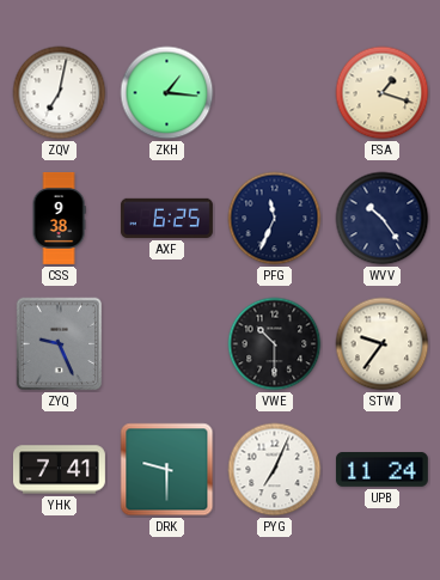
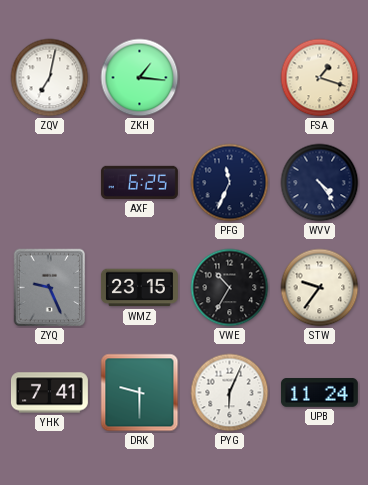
CSS: 9:38 -> none
WVV: 10:24 -> 4:24
WMZ: none -> 23:15
VWE: 10:30 -> 10:35
PYG: 7:04 -> 6:04
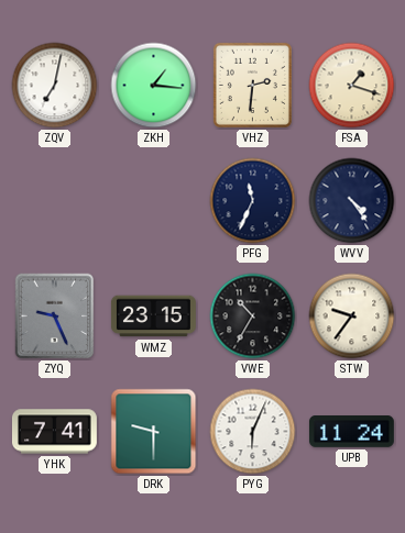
VHZ: none -> 2:31
AXF: 6:25 -> none
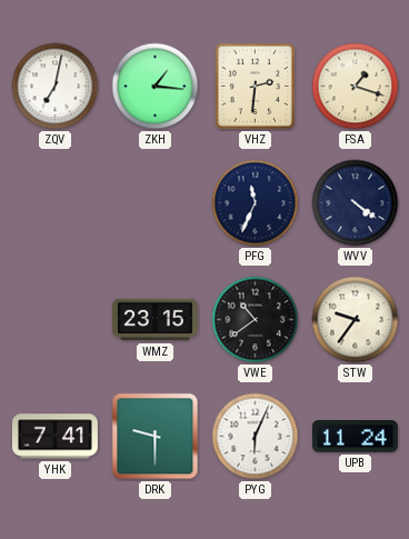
WVV: 4:24 -> 4:21
ZYQ: 9:26 -> none
VWE: 10:35 -> 10:39
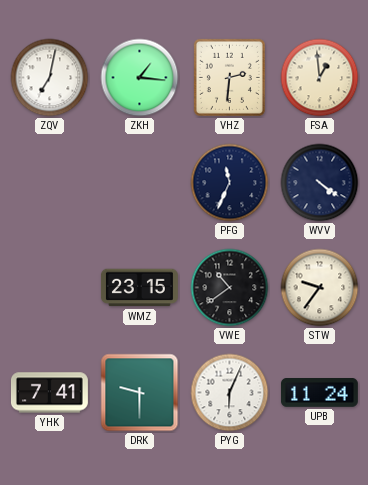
FSA: 1:18 -> 12:59
